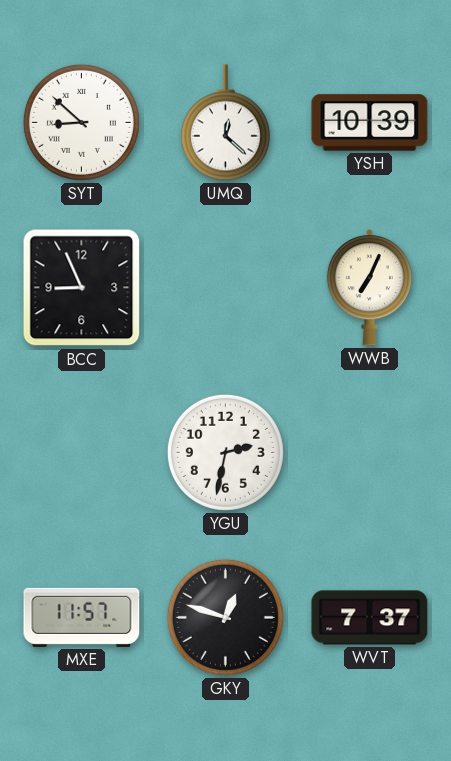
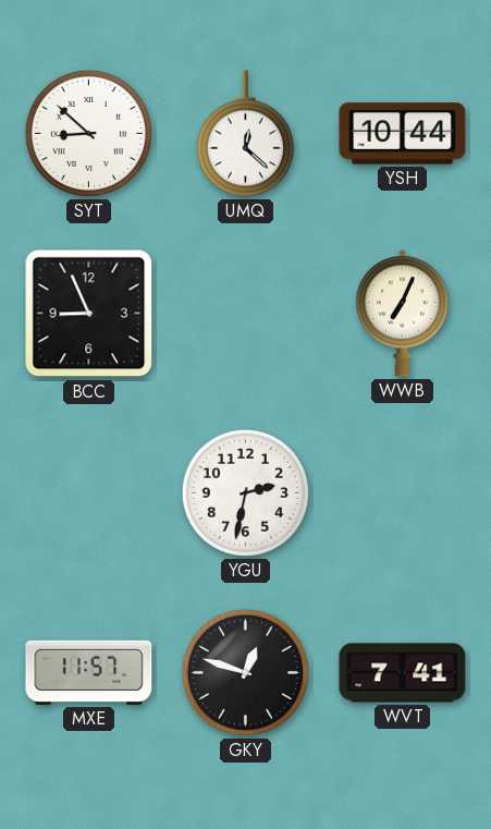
YSH: 10:39 -> 10:44
WVT: 7:37 -> 7:41
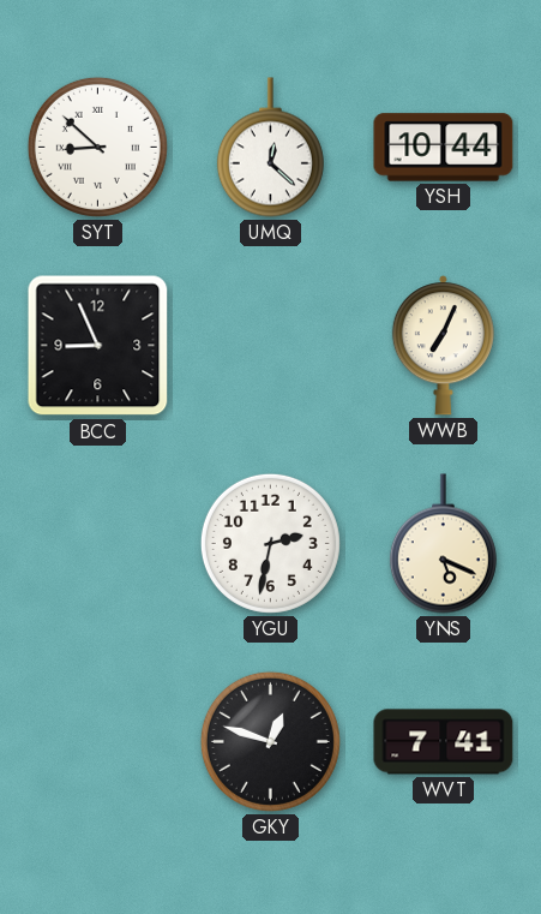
YNS: none -> 5:19
MXE: 11:57 -> none
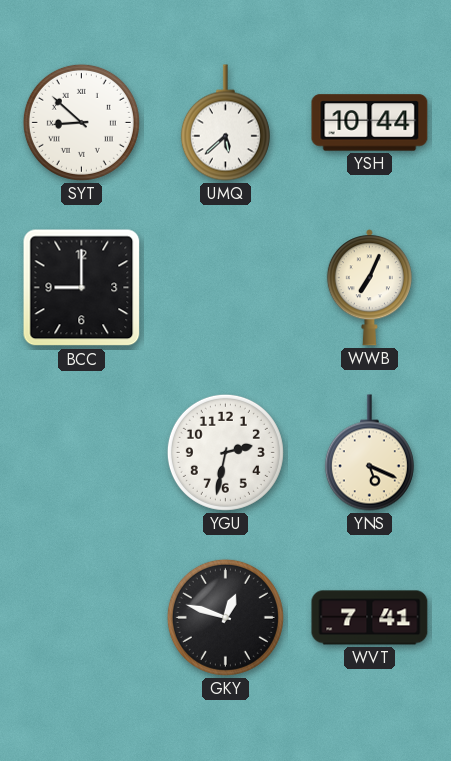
UMQ: 12:22 -> 5:38
BCC: 8:56 -> 9:00
